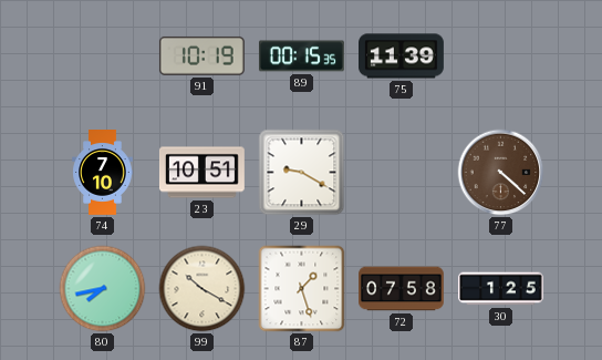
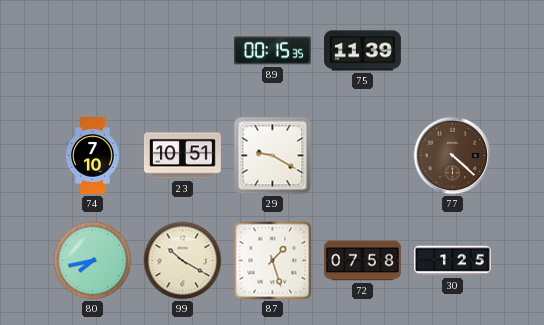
91: 10:19 -> none
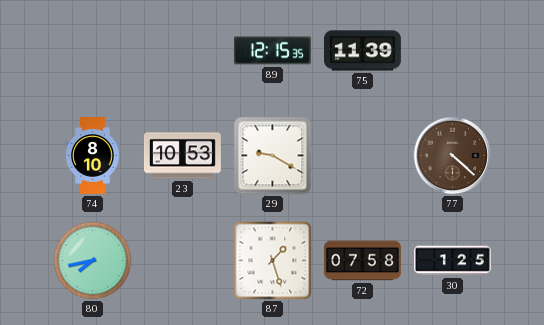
89: 00:15 -> 12:15
74: 7:10 -> 8:10
23: 10:51 -> 10:53
99: 10:20 -> none
